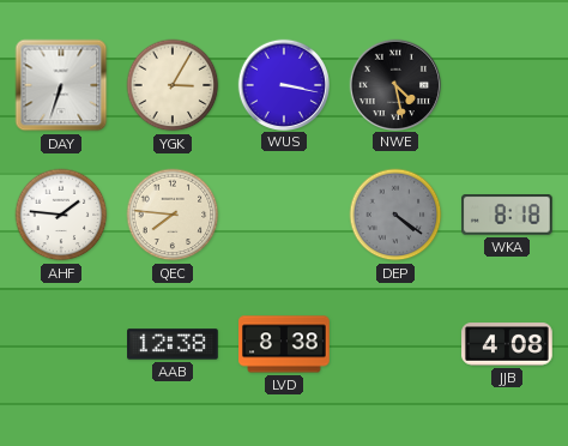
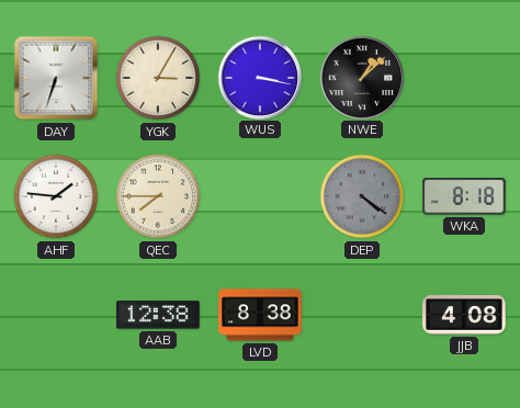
NWE: 4:28 -> 1:08
QEC: 7:46 -> 7:45
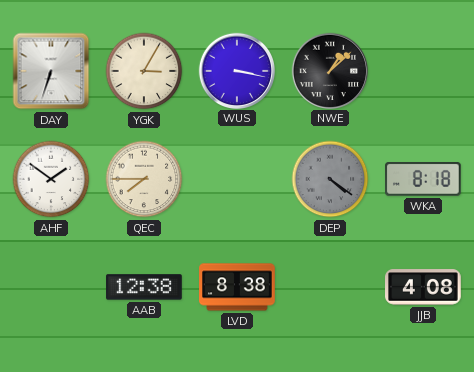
AHF: 1:46 -> 1:51
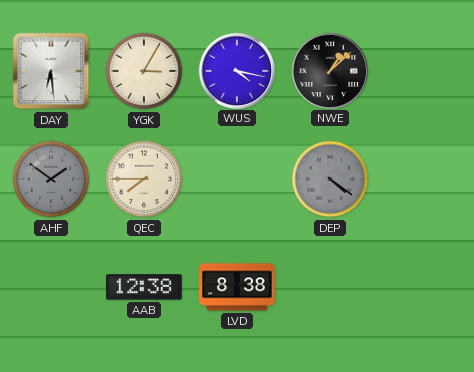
DAY: 6:33 -> 6:29
WUS: 3:17 -> 4:17
AHF dial: white -> grey
WKA: 8:18 -> none
JJB: 4:08 -> none
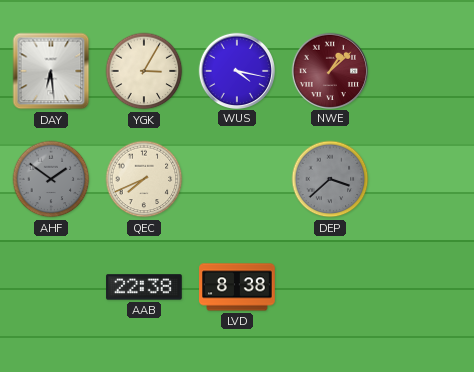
NWE dial: black -> burgundy
QEC: 7:45 -> 7:41
DEP: 4:21 -> 3:38
AAB: 12:38 -> 22:38
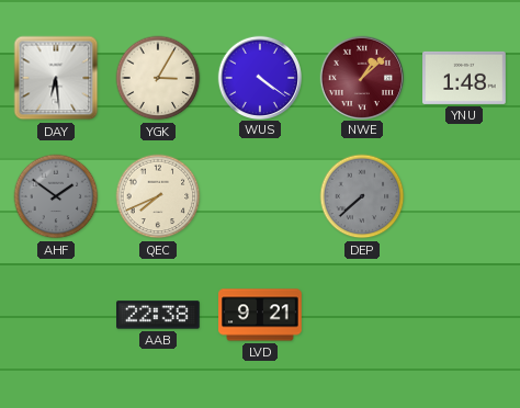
WUS: 4:17 -> 4:21
YNU: none -> 1:48
DEP: 3:38 -> 7:38
LVD: 8:38 -> 9:21
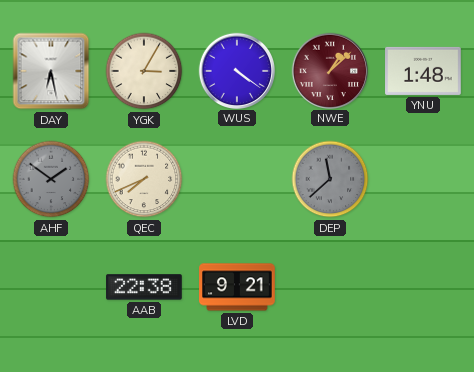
DAY: 6:29 -> 6:28
DEP: 7:38 -> 11:38
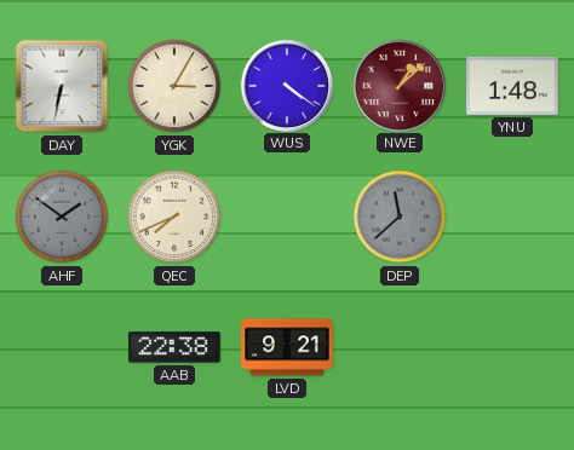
DAY: 6:28 -> 6:32
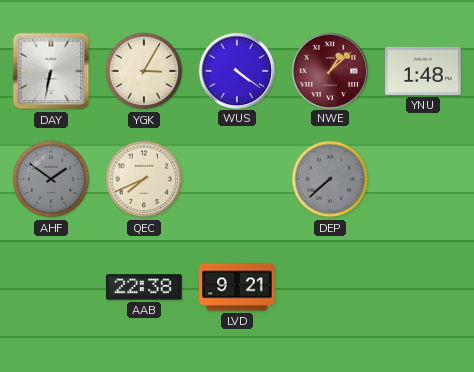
DEP: 11:38 -> 7:38
